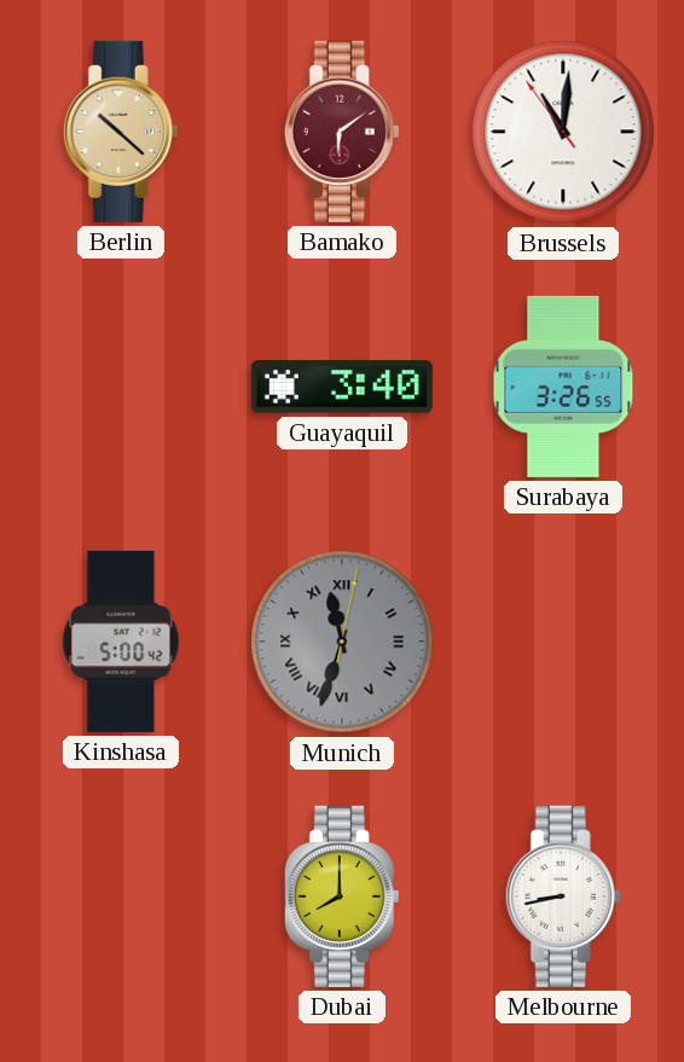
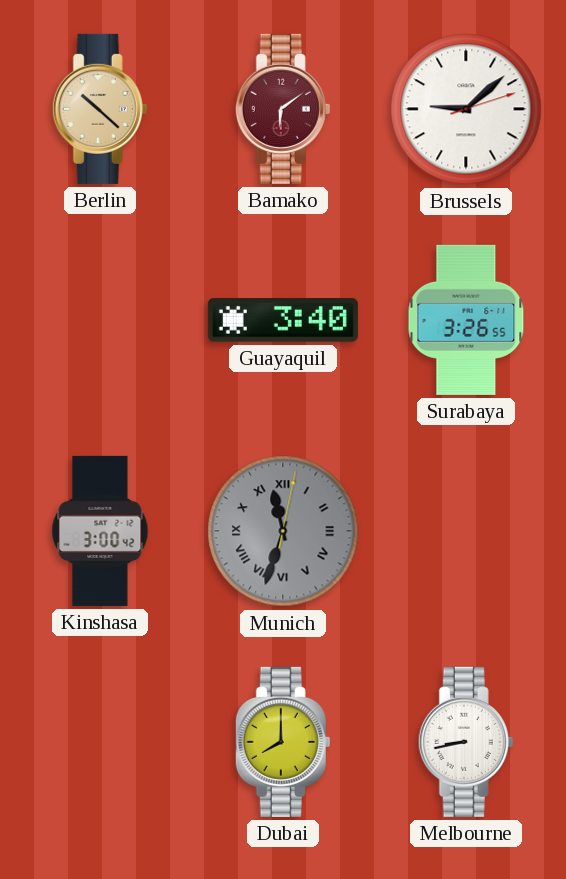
Brussels: 11:00 -> 9:08
Kinshasa: 5:00 -> 3:00
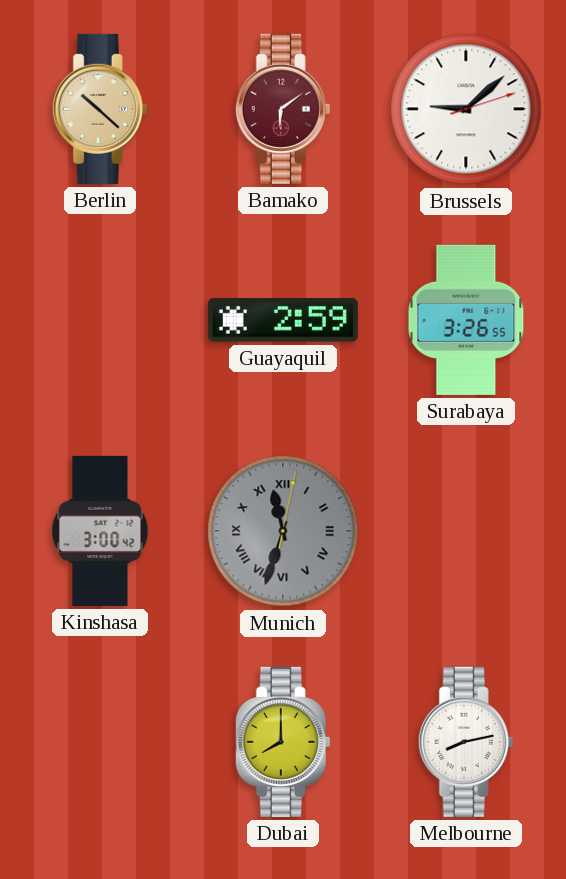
Guayaquil: 3:40 -> 2:59
Melbourne: 8:43 -> 8:13
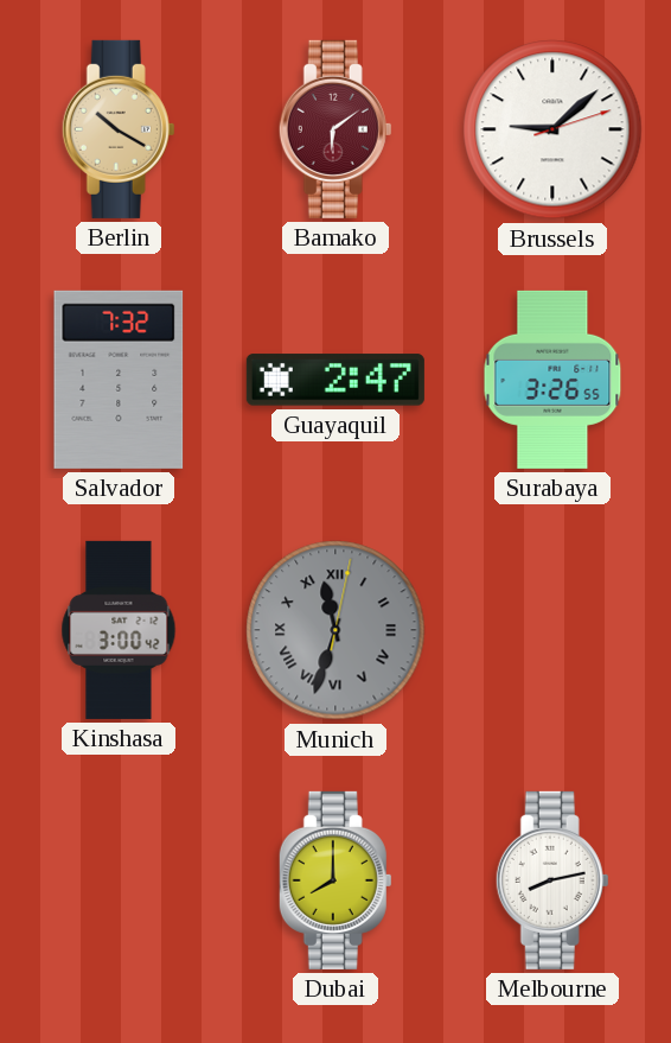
Berlin: 10:22 -> 10:20
Salvador: none -> 7:32
Guayaquil: 2:59 -> 2:47
